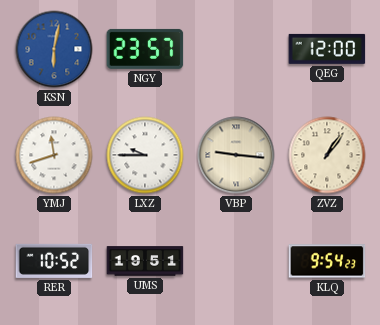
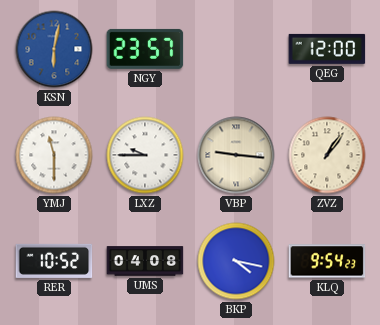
YMJ: 11:42 -> 11:30
UMS: 19:51 -> 04:08
BKP: none -> 4:17
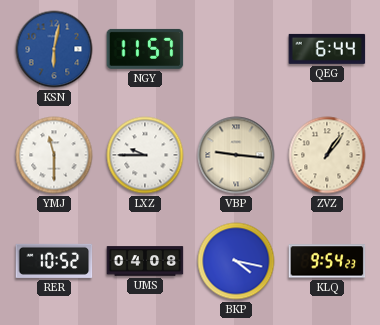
NGY: 23:57 -> 11:57
QEG: 12:00 -> 6:44
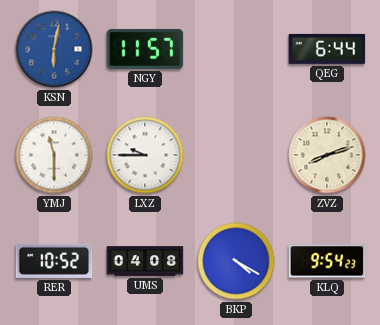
VBP: 9:16 -> none
ZVZ: 1:06 -> 8:12
BKP: 4:17 -> 4:20
